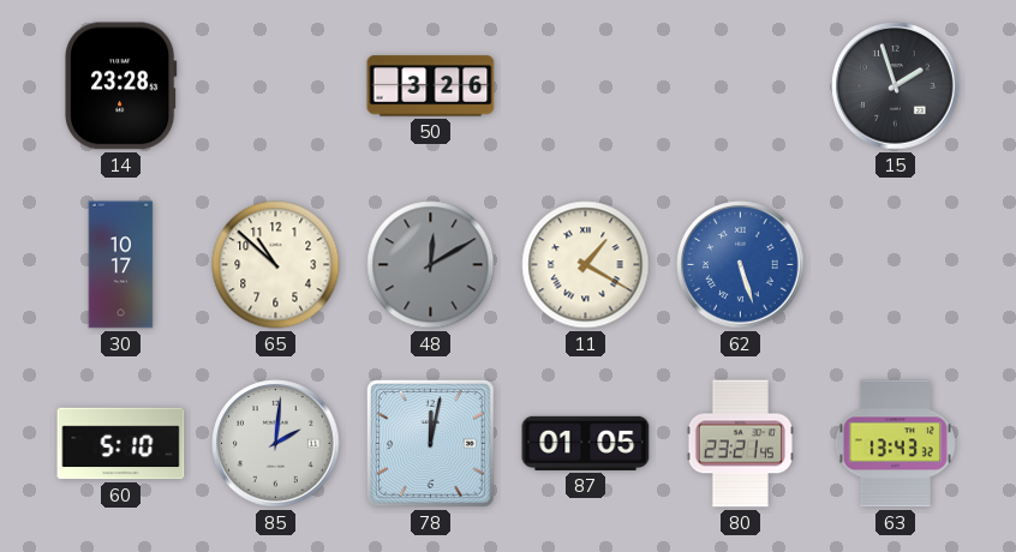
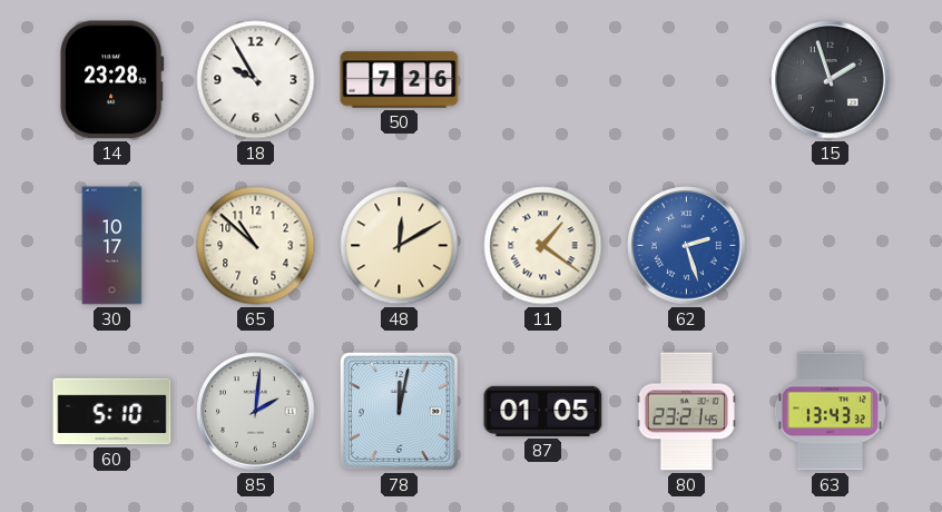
18: none -> 9:55
50: 3:26 -> 7:26
48 dial: grey -> cream
11: 1:20 -> 1:21
62: 5:27 -> 2:27
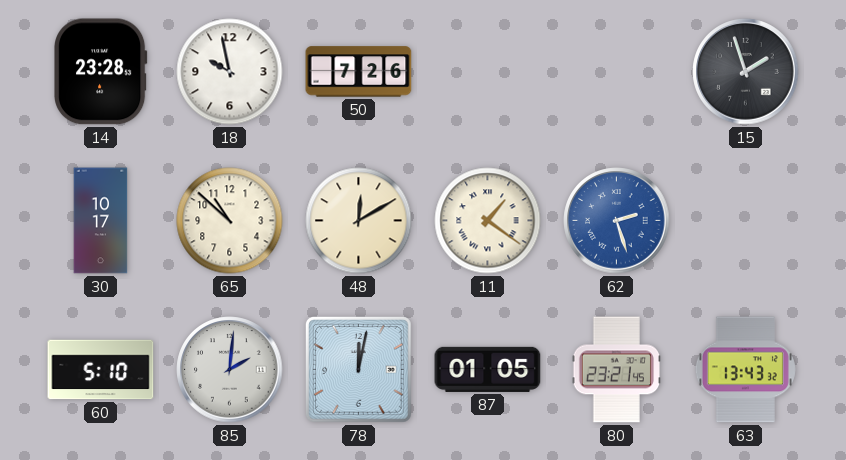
18: 9:55 -> 9:58
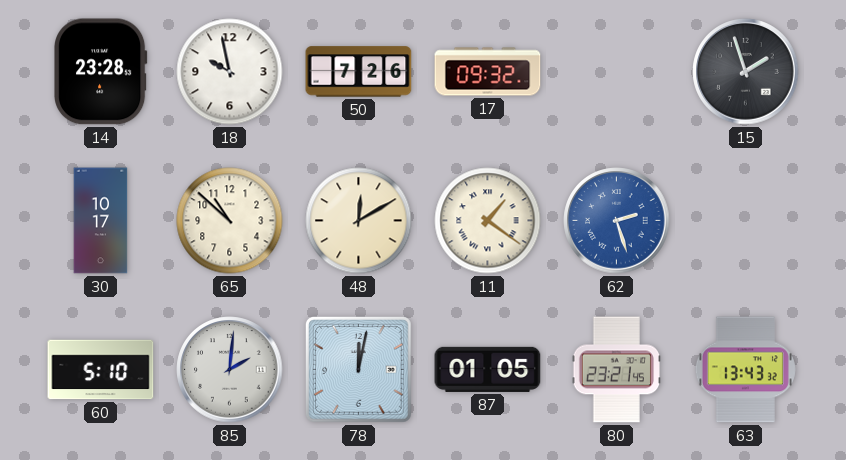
17: none -> 09:32
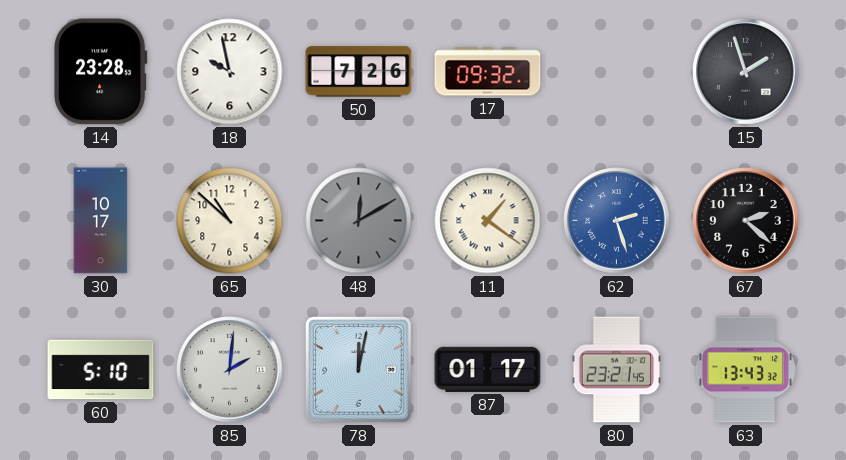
48 dial: cream -> grey
67: none -> 2:22
87: 01:05 -> 01:17
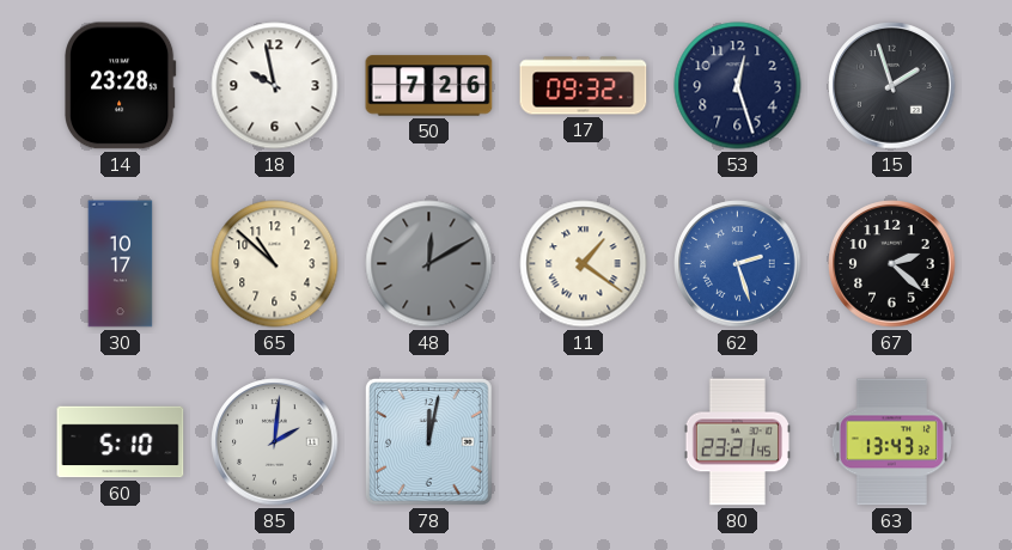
53: none -> 12:27
87: 01:17 -> none
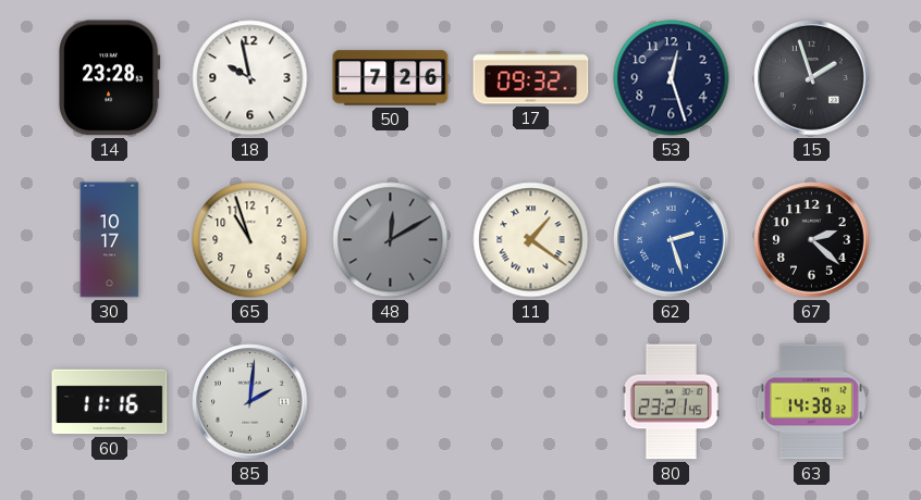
65: 10:52 -> 10:57
60: 5:10 -> 11:16
78: 12:02 -> none
63: 13:43 -> 14:38
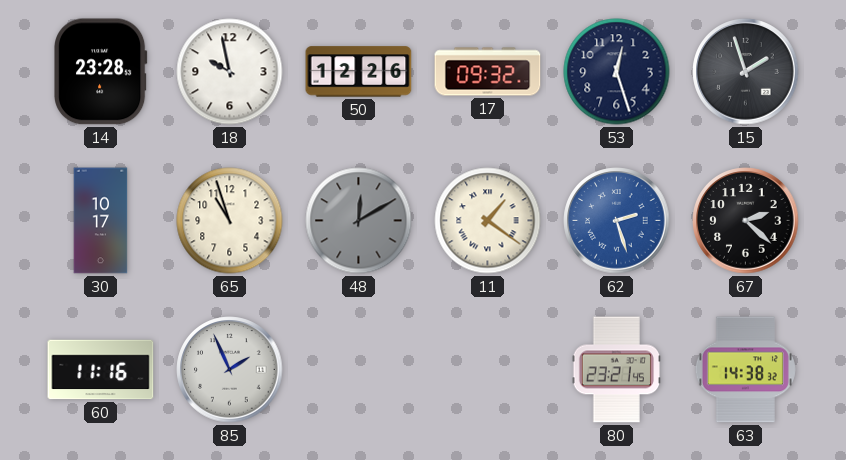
50: 7:26 -> 12:26
85: 2:01 -> 1:56
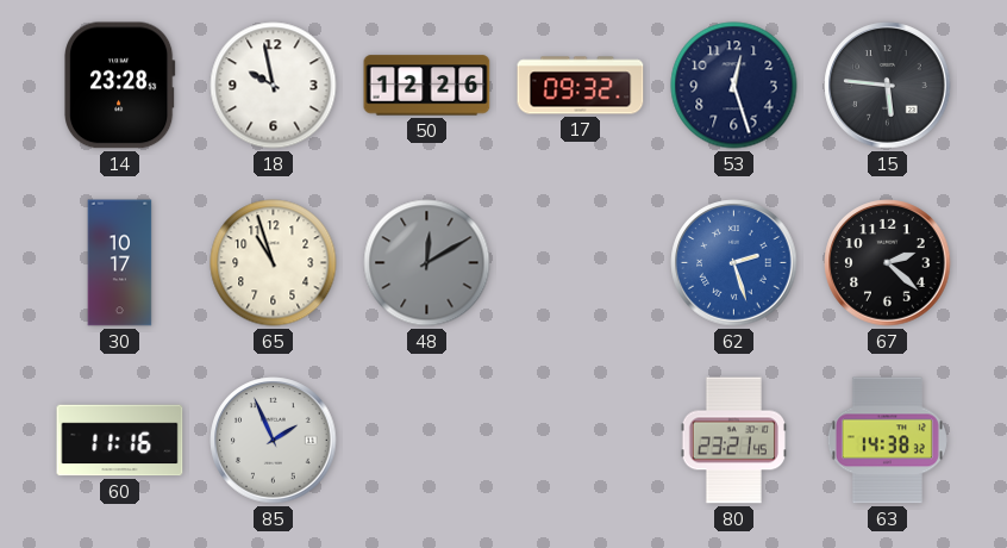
15: 1:57 -> 5:46
11: 1:21 -> none
